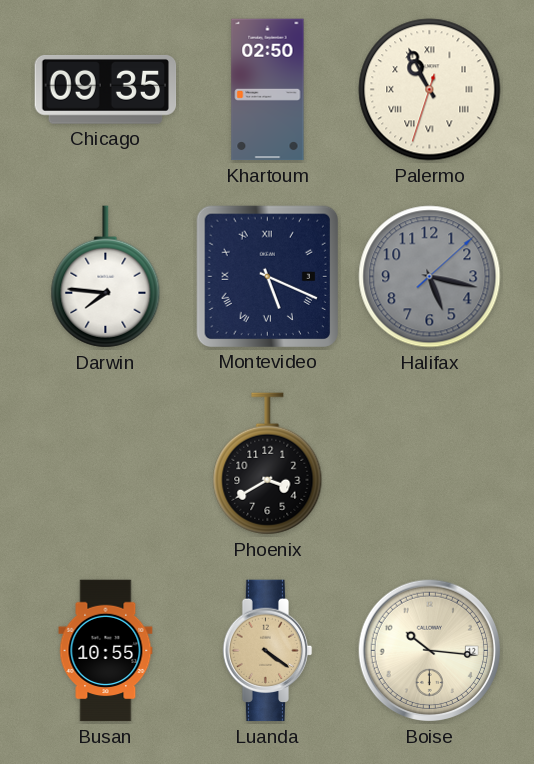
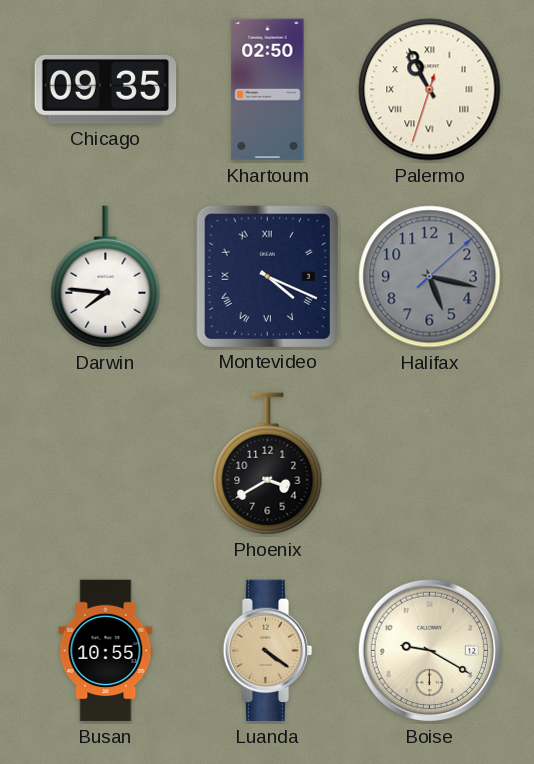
Montevideo: 5:19 -> 4:19
Boise: 10:16 -> 9:20
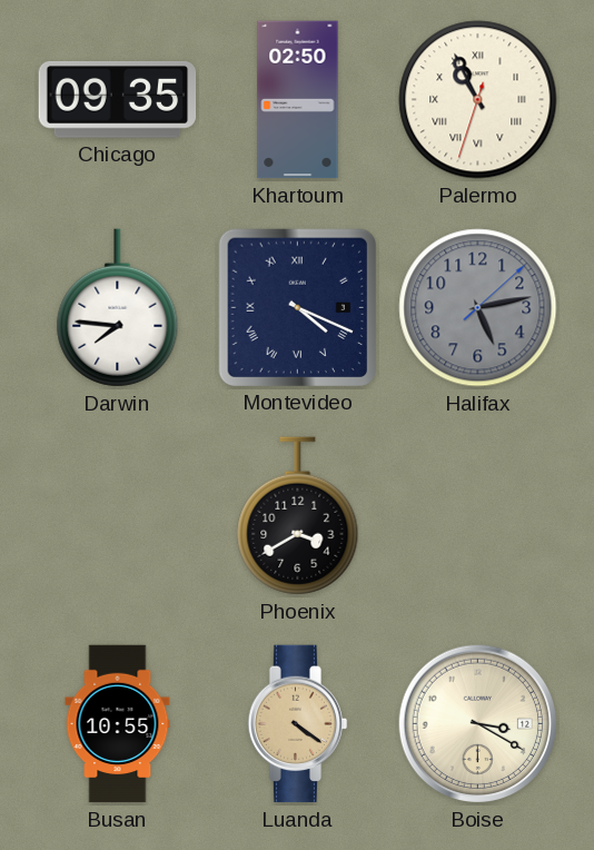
Halifax: 5:17 -> 5:13
Boise: 9:20 -> 3:20
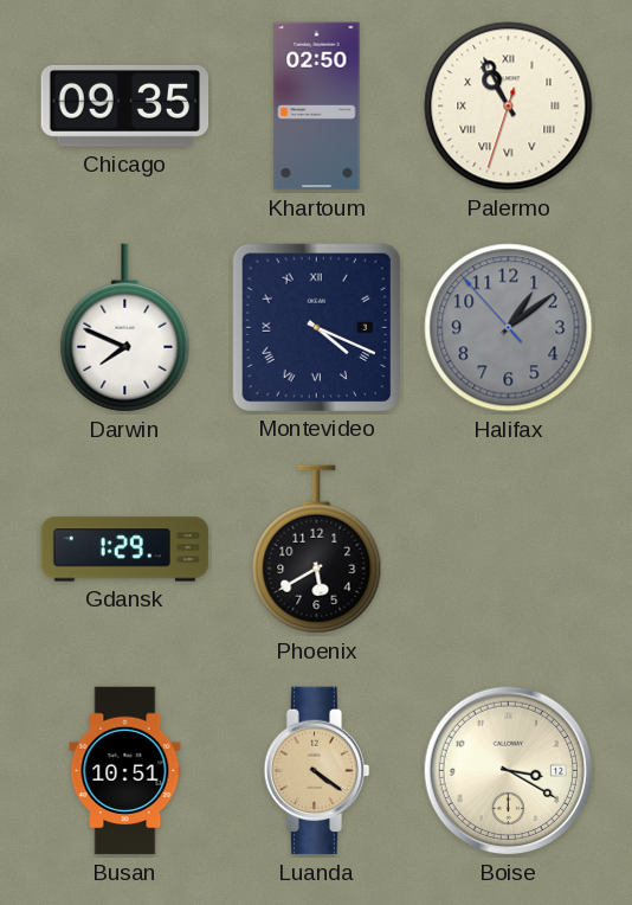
Darwin: 7:46 -> 7:49
Halifax: 5:13 -> 1:08
Gdansk: none -> 1:29
Phoenix: 3:40 -> 5:40
Busan: 10:55 -> 10:51
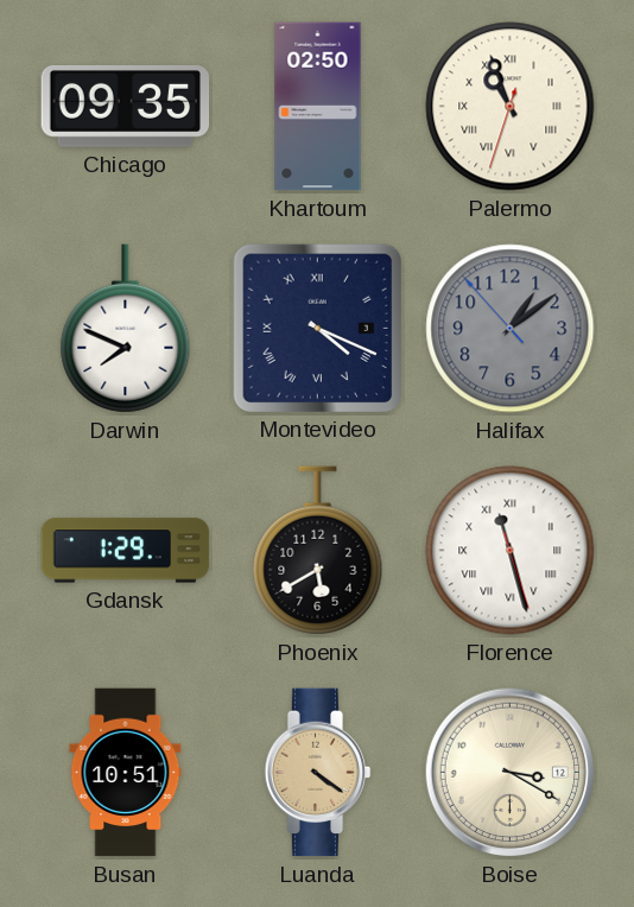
Palermo: 10:55 -> 10:56
Florence: none -> 11:27
